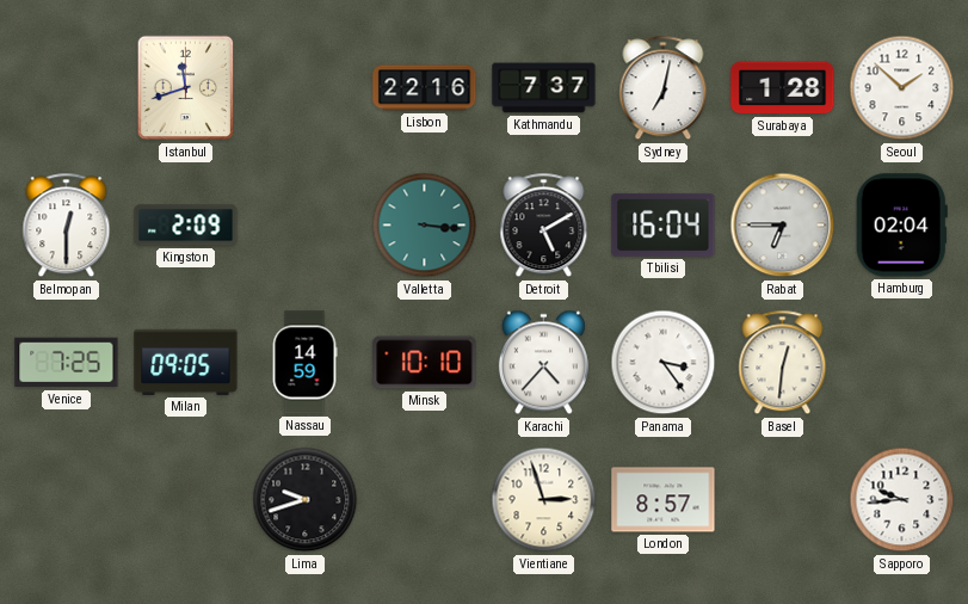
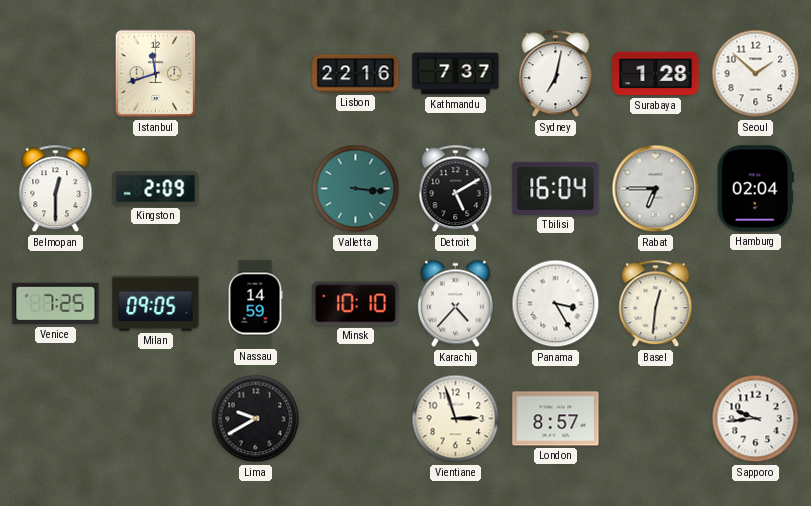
Panama: 3:24 -> 3:25
Lima: 9:42 -> 9:40
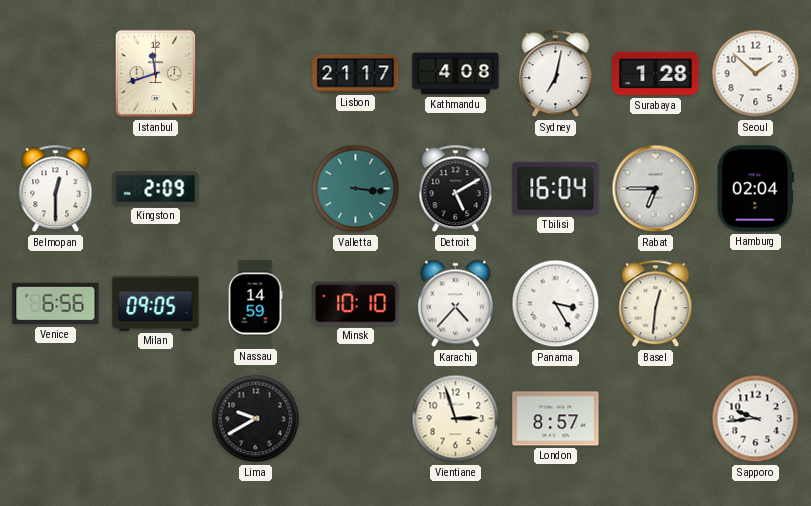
Lisbon: 22:16 -> 21:17
Kathmandu: 7:37 -> 4:08
Venice: 7:25 -> 6:56
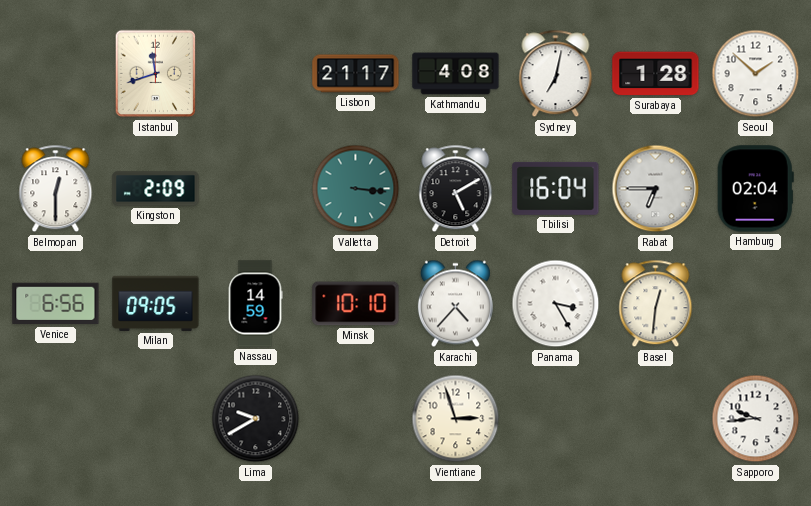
London: 8:57 -> none
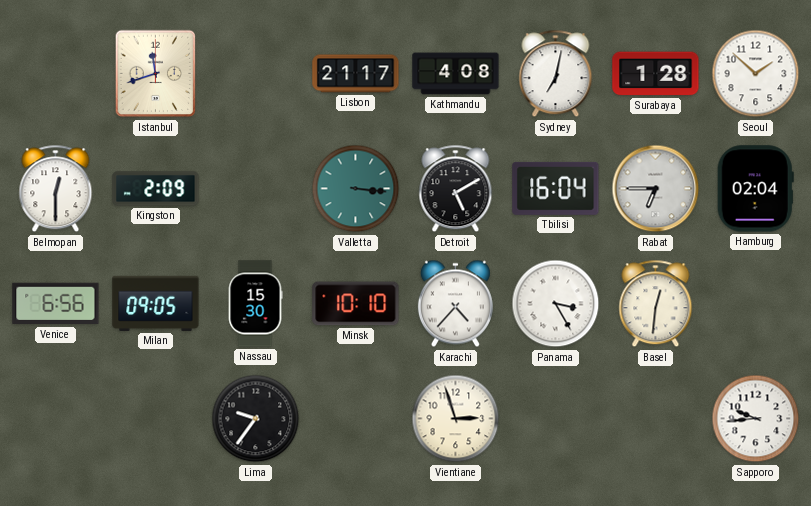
Nassau: 14:59 -> 15:30
Lima: 9:40 -> 9:36
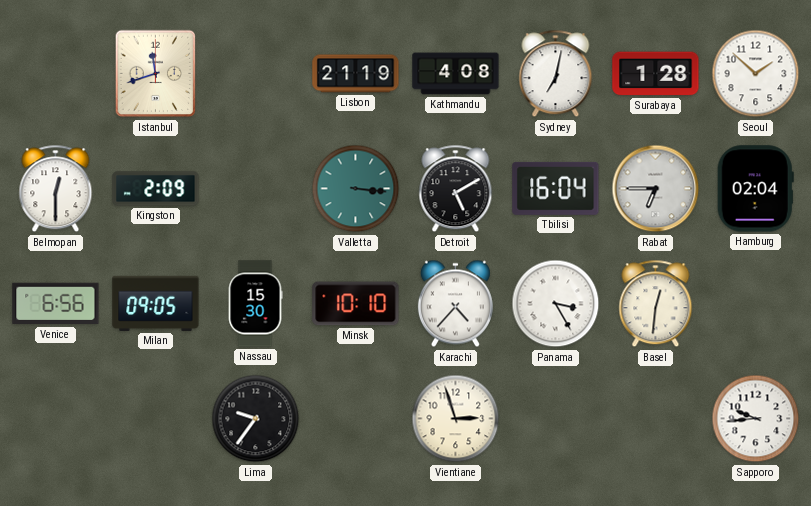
Lisbon: 21:17 -> 21:19
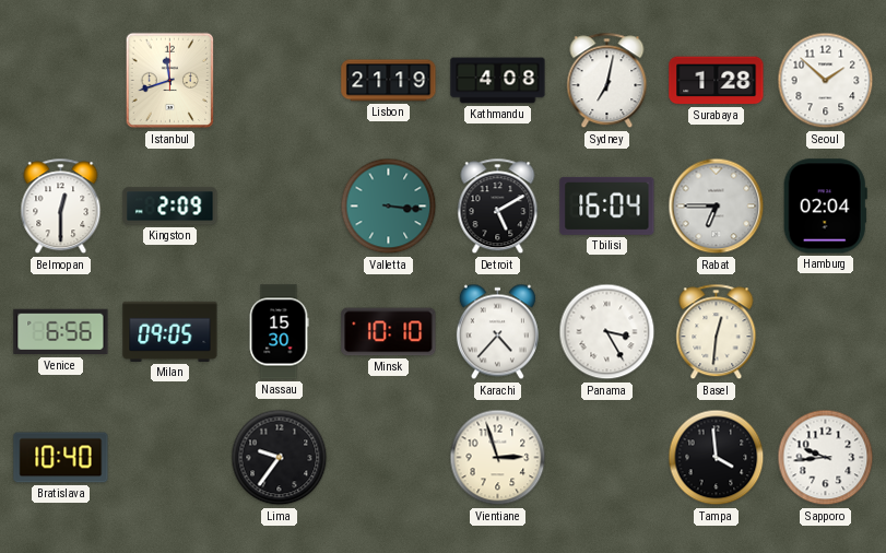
Bratislava: none -> 10:40
Tampa: none -> 3:59
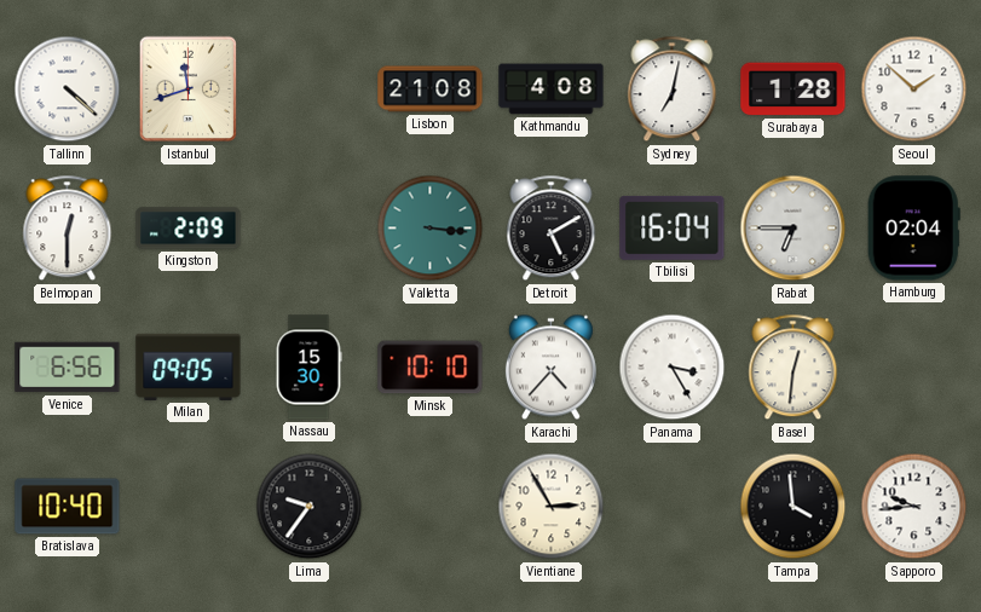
Tallinn: none -> 4:22
Lisbon: 21:19 -> 21:08
Vientiane: 2:57 -> 2:55
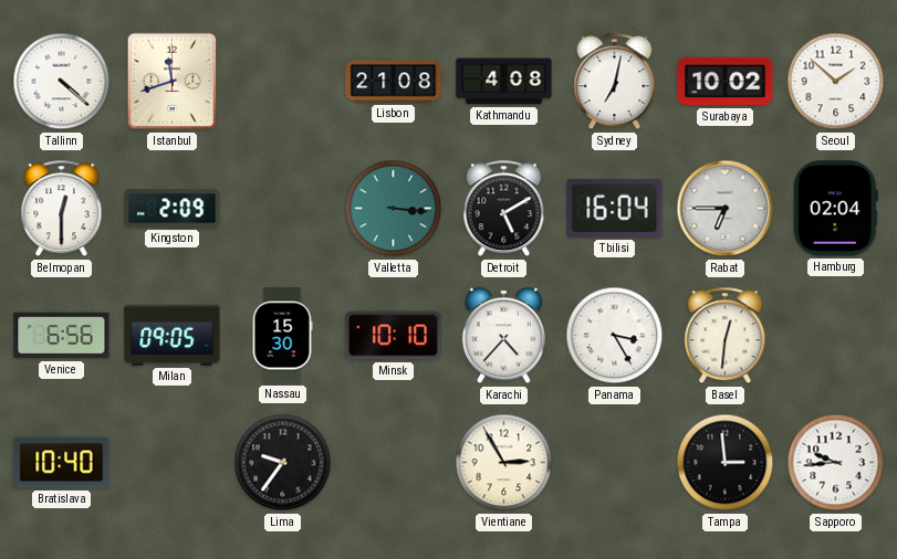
Surabaya: 1:28 -> 10:02
Tampa: 3:59 -> 2:59
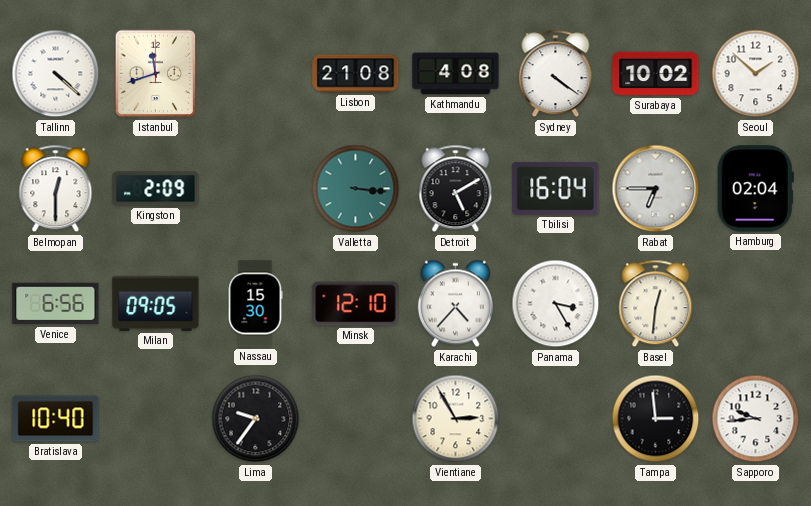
Sydney: 7:02 -> 4:21
Minsk: 10:10 -> 12:10
